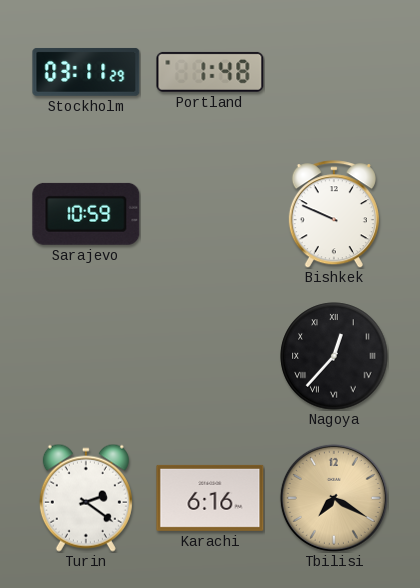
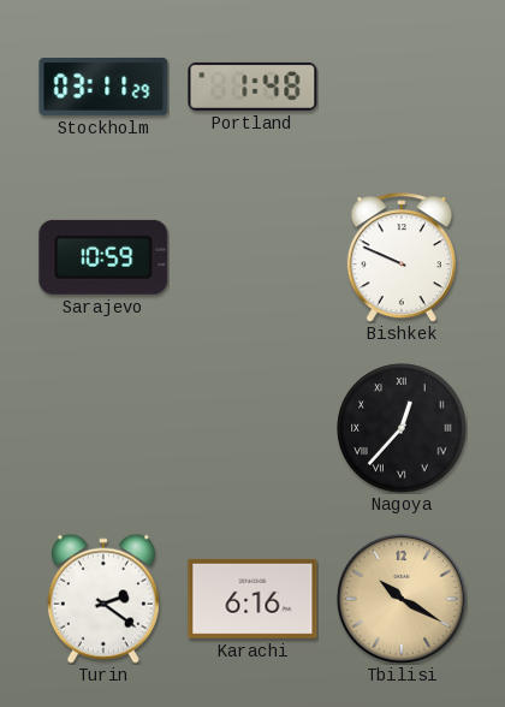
Tbilisi: 7:20 -> 10:20
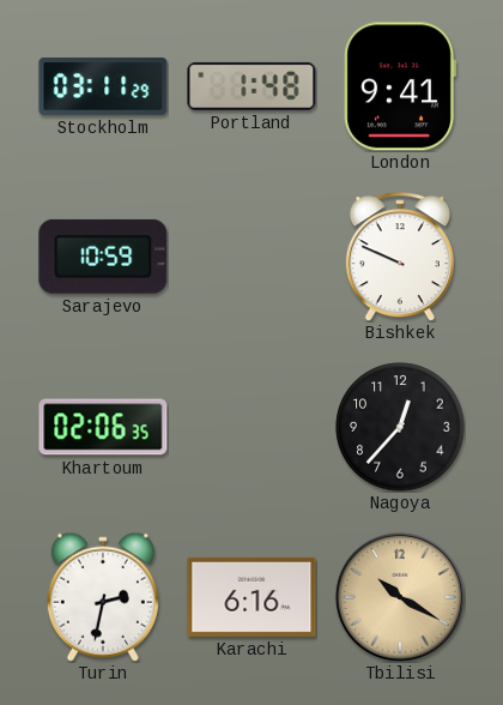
London: none -> 9:41
Khartoum: none -> 02:06
Nagoya numerals: Roman -> Arabic
Turin: 2:21 -> 2:32
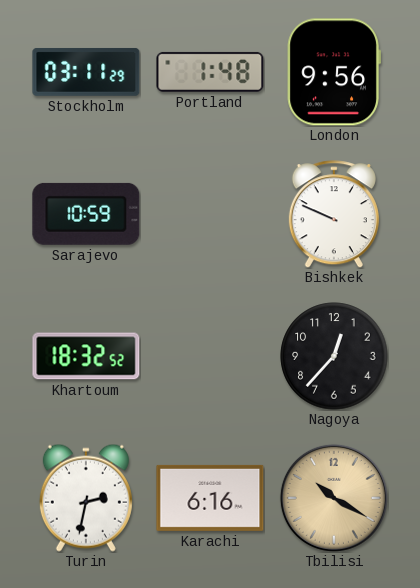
London: 9:41 -> 9:56
Khartoum: 02:06 -> 18:32
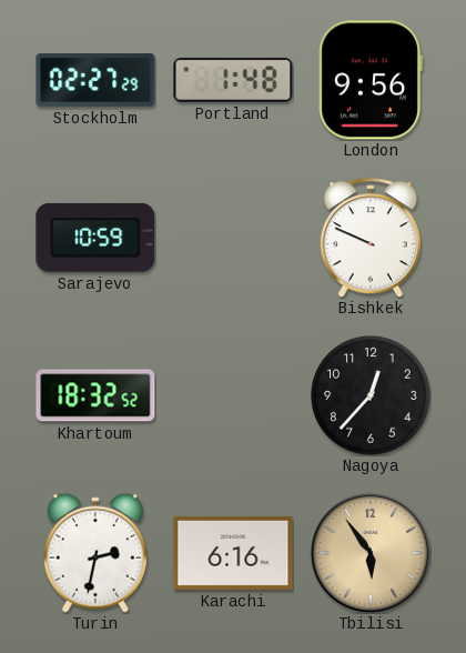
Stockholm: 03:11 -> 02:27
Tbilisi: 10:20 -> 5:54
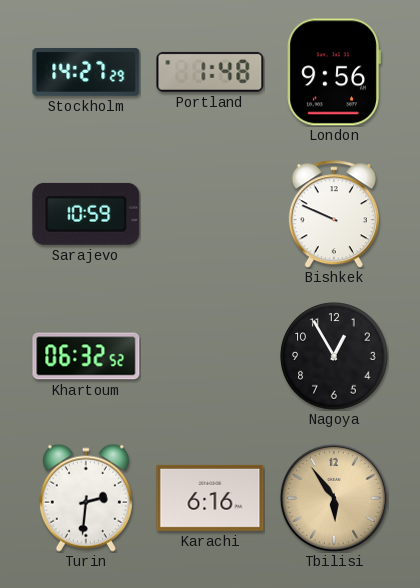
Stockholm: 02:27 -> 14:27
Khartoum: 18:32 -> 06:32
Nagoya: 12:37 -> 12:55
Turin: 2:32 -> 2:31
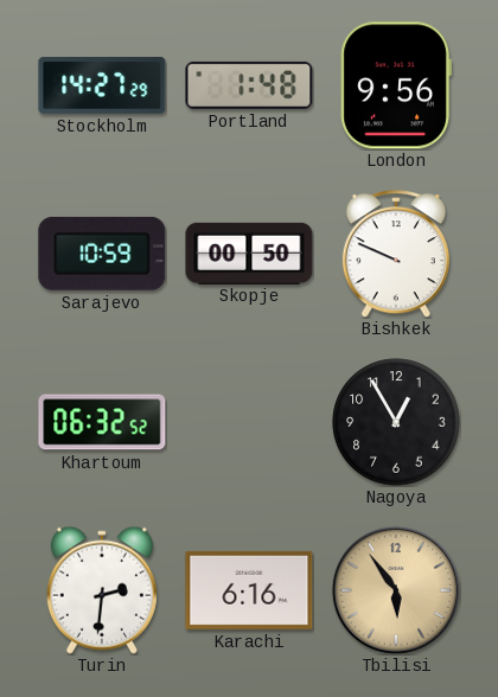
Skopje: none -> 00:50
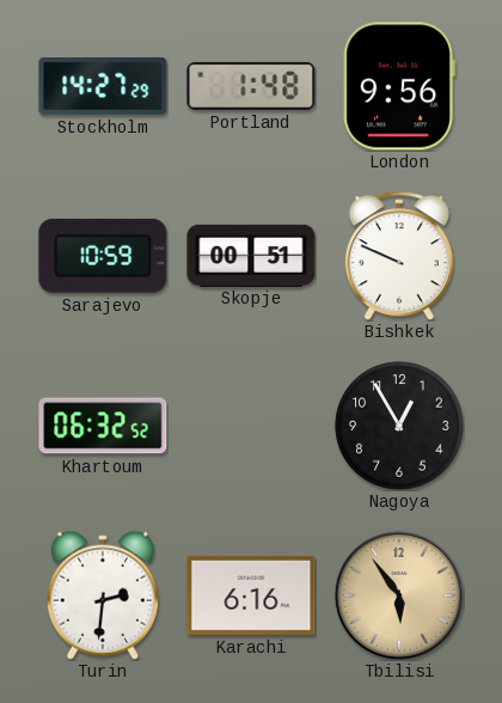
Skopje: 00:50 -> 00:51
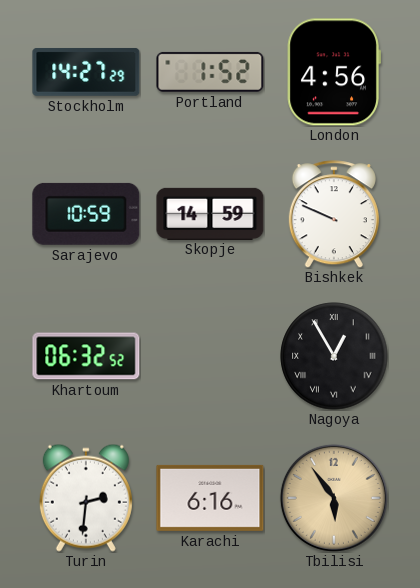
Portland: 1:48 -> 1:52
London: 9:56 -> 4:56
Skopje: 00:51 -> 14:59
Nagoya numerals: Arabic -> Roman
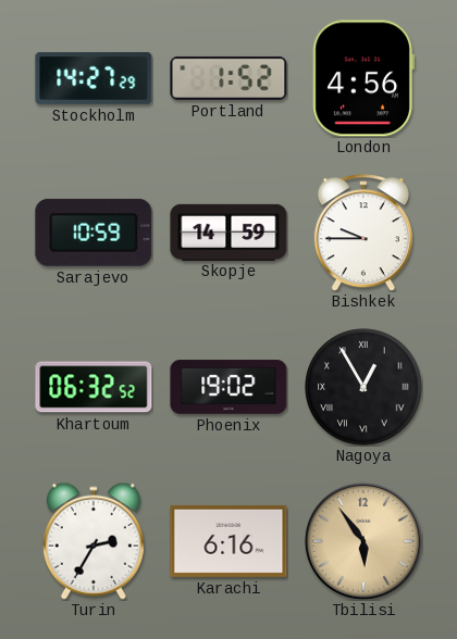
Bishkek: 9:49 -> 9:45
Phoenix: none -> 19:02
Turin: 2:31 -> 2:35
